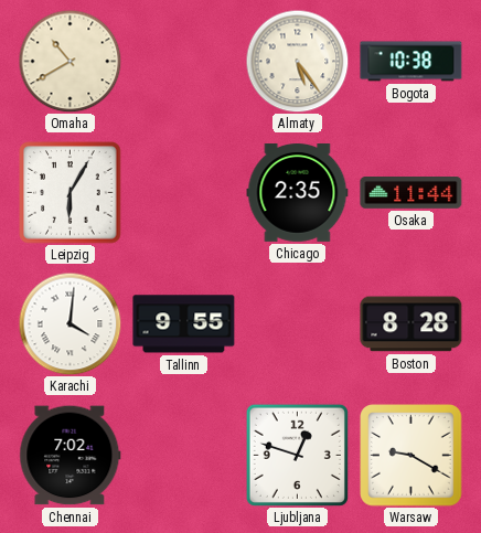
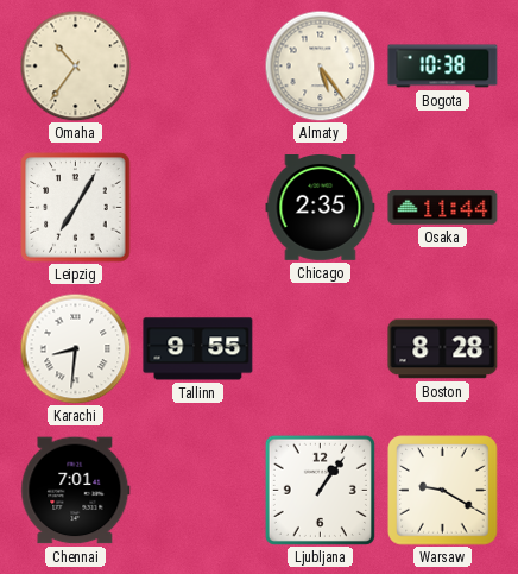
Omaha: 10:40 -> 10:36
Leipzig: 6:05 -> 7:05
Karachi: 4:01 -> 8:31
Chennai: 7:02 -> 7:01
Ljubljana: 12:48 -> 1:06
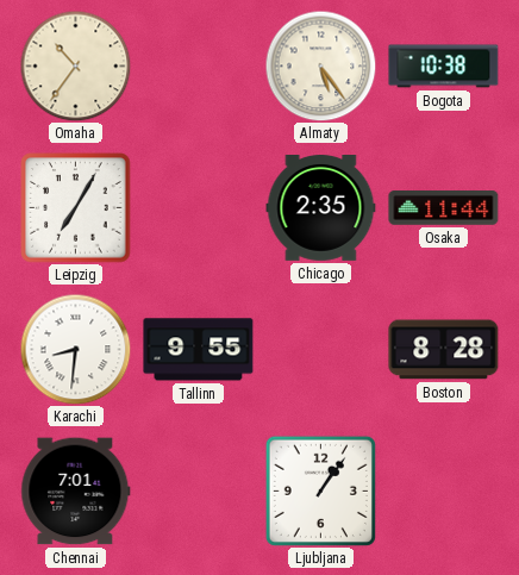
Warsaw: 9:20 -> none
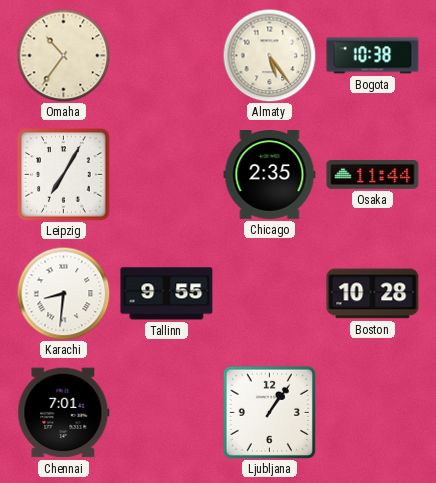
Boston: 8:28 -> 10:28
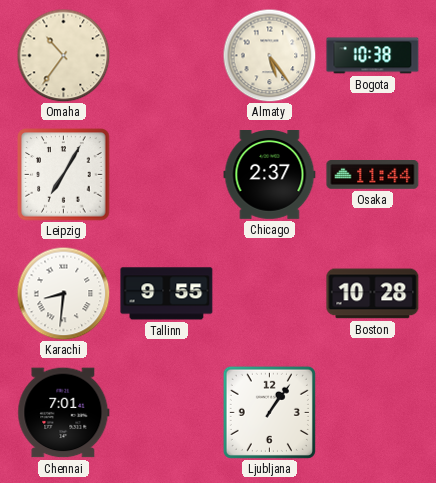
Chicago: 2:35 -> 2:37
